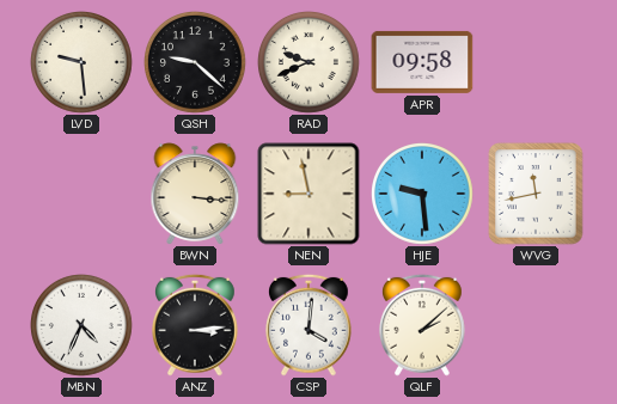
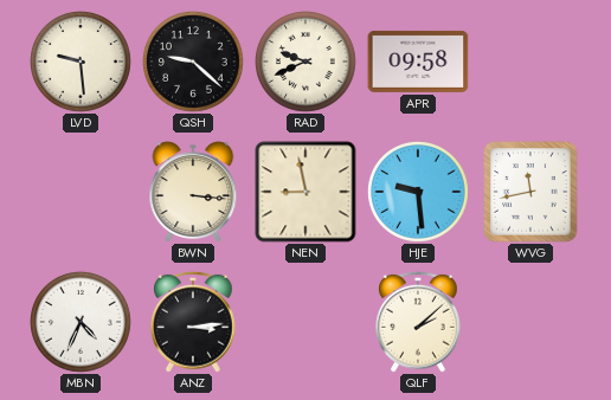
CSP: 4:01 -> none
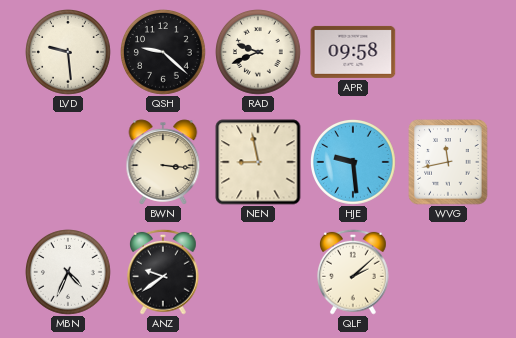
ANZ: 3:14 -> 9:39
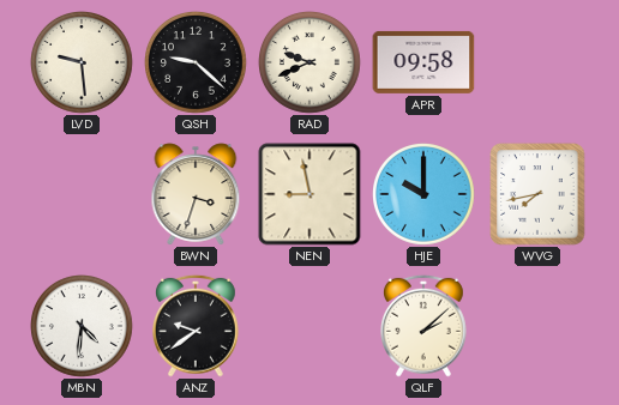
BWN: 3:16 -> 3:33
HJE: 9:29 -> 10:00
WVG: 11:43 -> 7:43
MBN: 4:34 -> 4:31
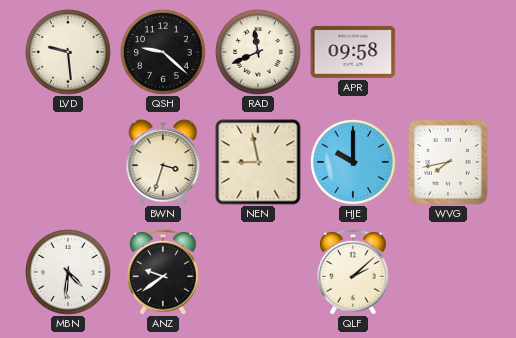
RAD: 9:41 -> 11:41
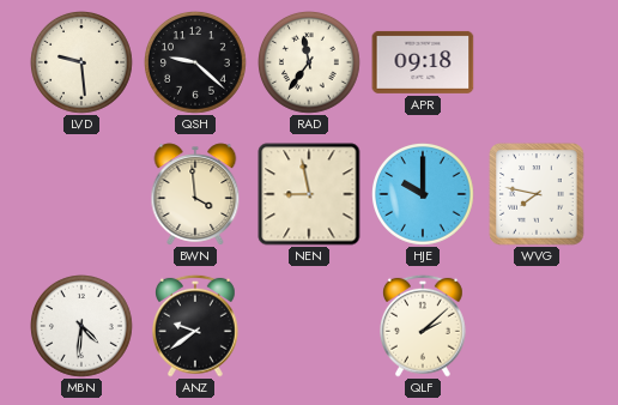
RAD: 11:41 -> 11:36
APR: 09:58 -> 09:18
BWN: 3:33 -> 3:59
WVG: 7:43 -> 7:47
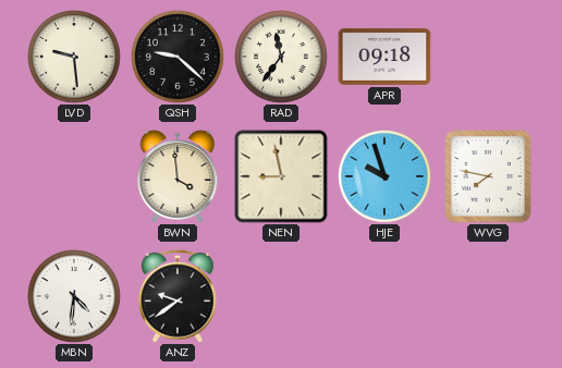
HJE: 10:00 -> 9:57
QLF: 2:08 -> none
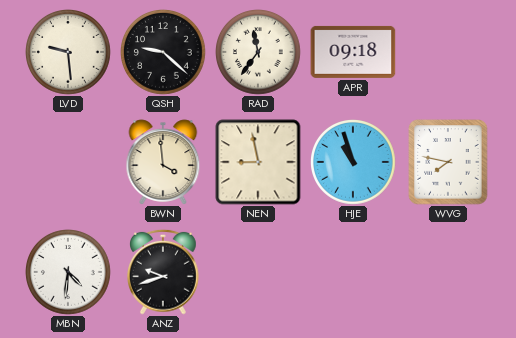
HJE: 9:57 -> 10:57
ANZ: 9:39 -> 9:42
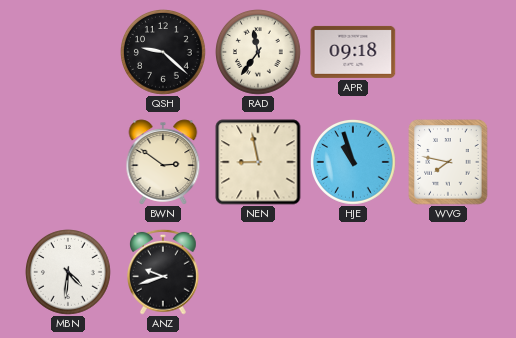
LVD: 9:29 -> none
BWN: 3:59 -> 2:51
